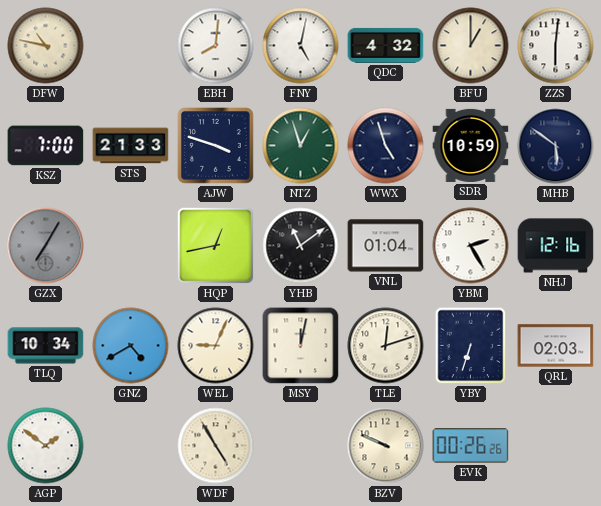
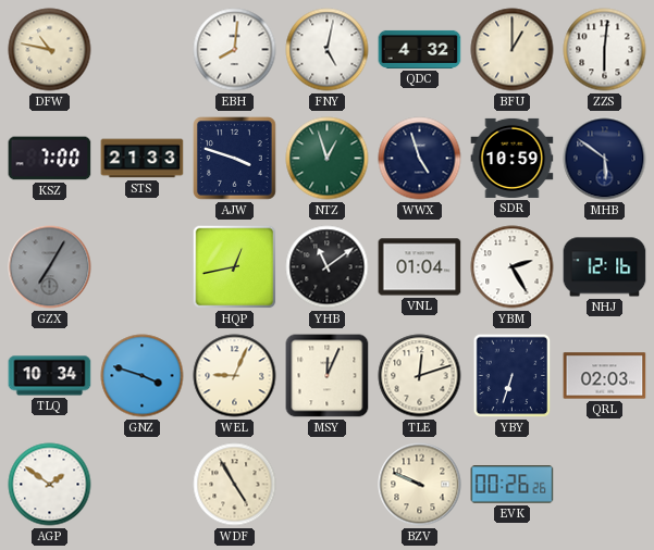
GNZ: 4:40 -> 3:48
MSY: 12:02 -> 12:04
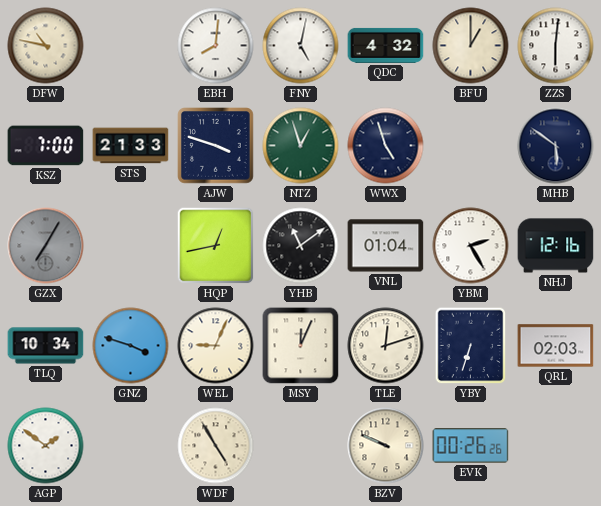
SDR: 10:59 -> none
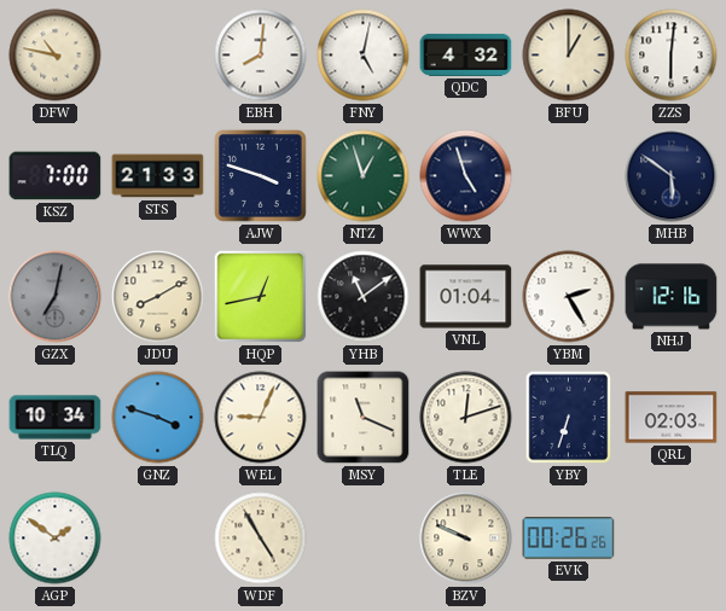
GZX: 7:05 -> 7:02
JDU: none -> 8:10
MSY: 12:04 -> 11:19
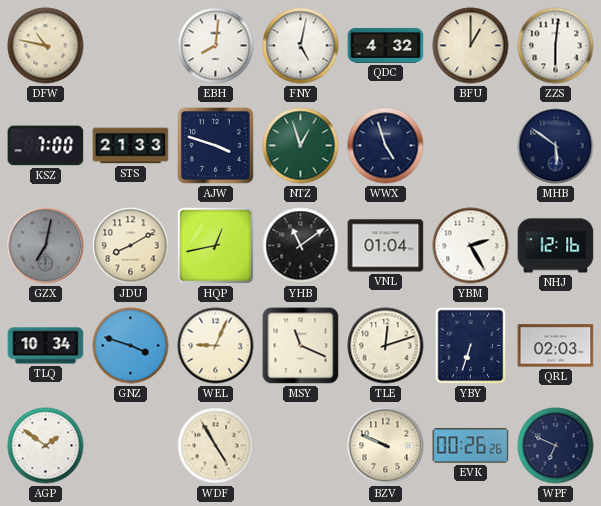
WPF: none -> 6:49
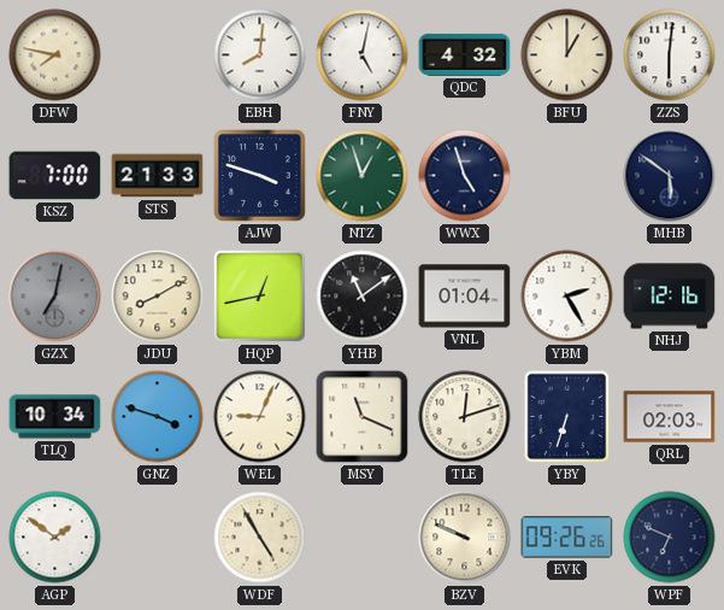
DFW: 10:47 -> 7:47
EVK: 00:26 -> 09:26
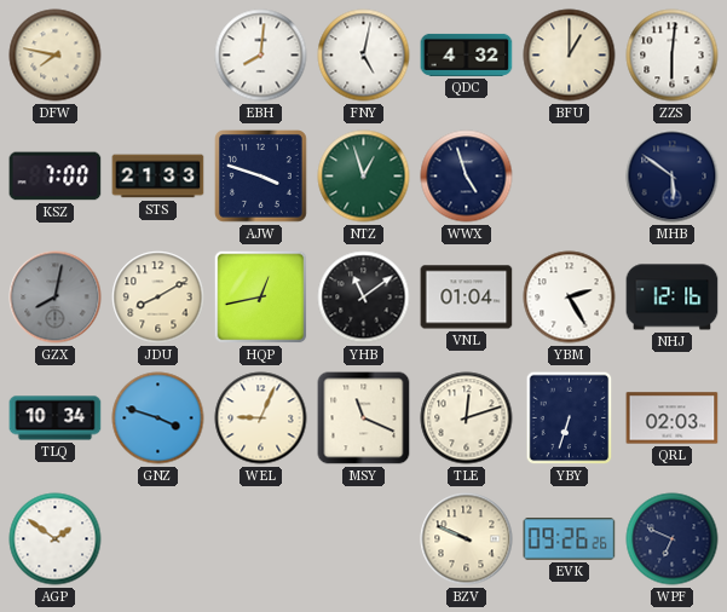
GZX: 7:02 -> 8:02
WDF: 4:55 -> none
